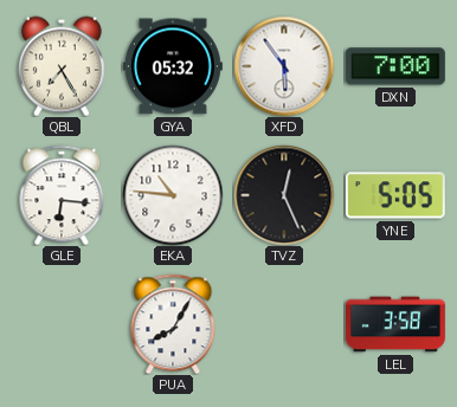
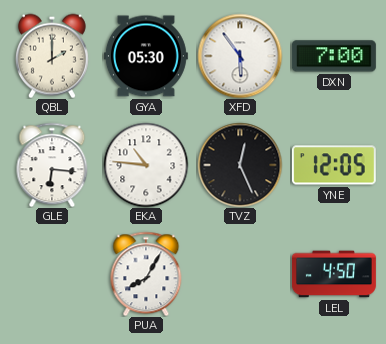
QBL: 7:25 -> 2:00
GYA: 05:32 -> 05:30
YNE: 5:05 -> 12:05
LEL: 3:58 -> 4:50
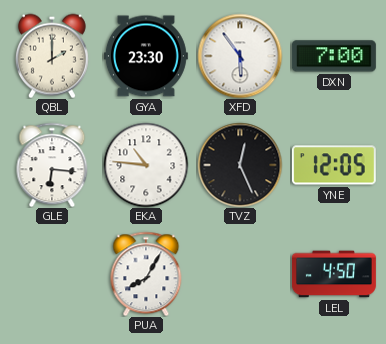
GYA: 05:30 -> 23:30
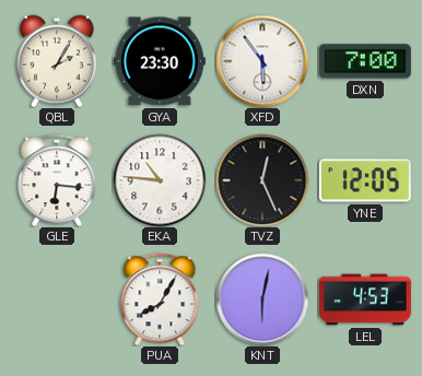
QBL: 2:00 -> 2:05
KNT: none -> 6:02
LEL: 4:50 -> 4:53
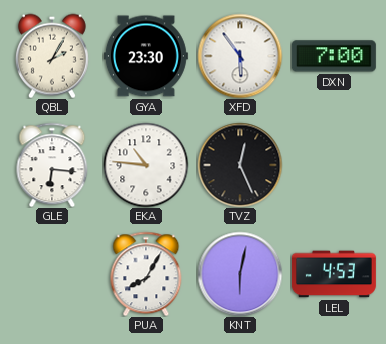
YNE: 12:05 -> none
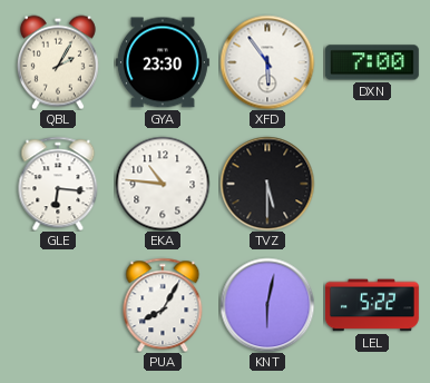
TVZ: 12:26 -> 5:30
LEL: 4:53 -> 5:22
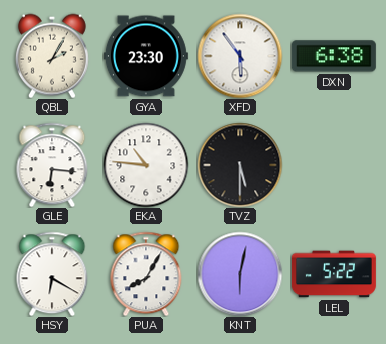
DXN: 7:00 -> 6:38
HSY: none -> 6:20
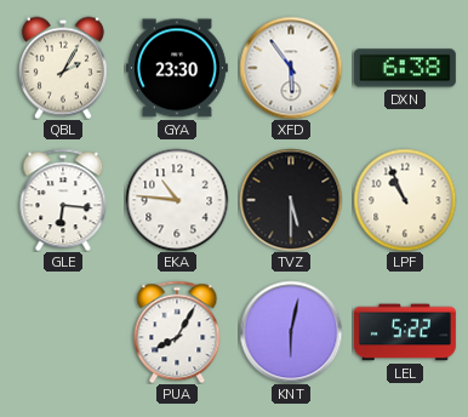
LPF: none -> 10:56
HSY: 6:20 -> none
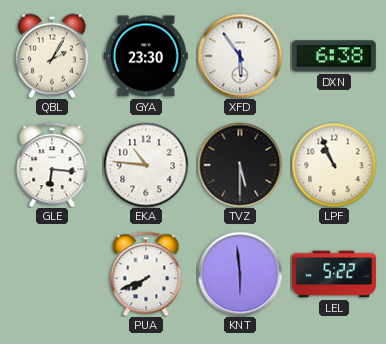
PUA: 8:05 -> 7:41
KNT: 6:02 -> 5:59
